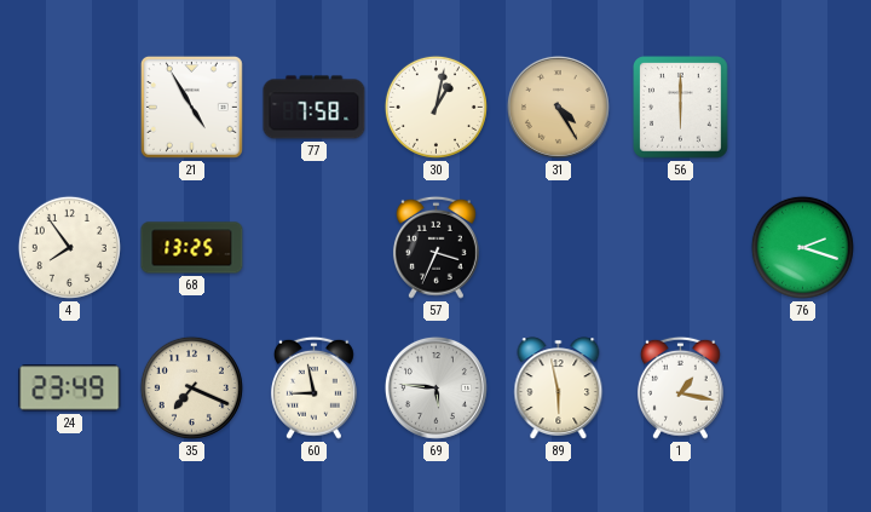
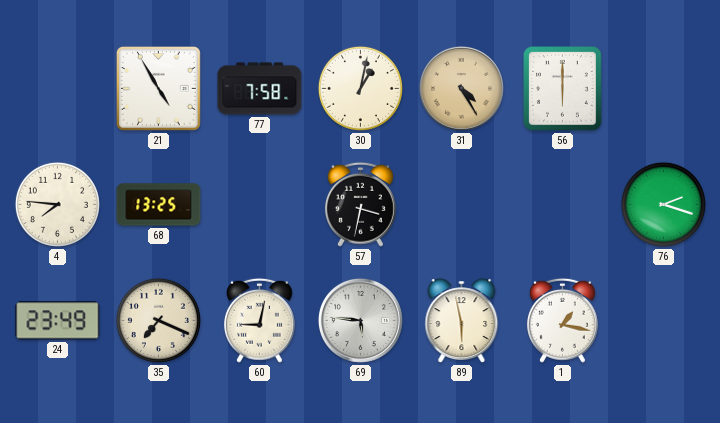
4: 7:54 -> 7:46
57: 3:34 -> 3:32
60: 8:58 -> 9:02
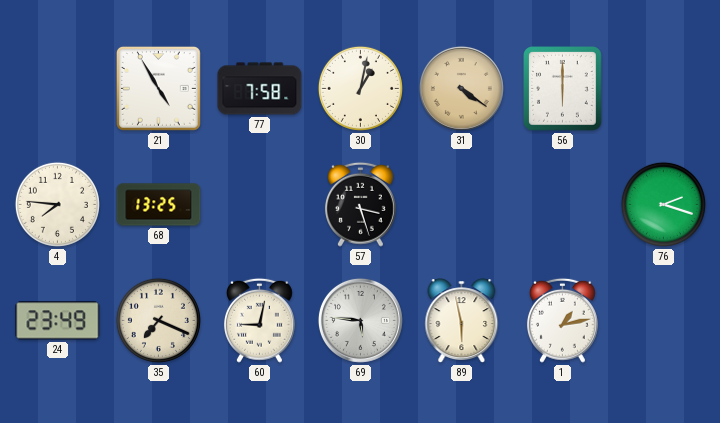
31: 4:25 -> 4:21
57: 3:32 -> 3:27
1: 1:17 -> 1:13
